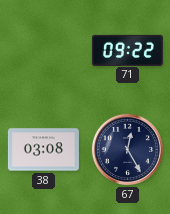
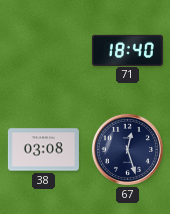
71: 09:22 -> 18:40
67: 12:25 -> 12:27
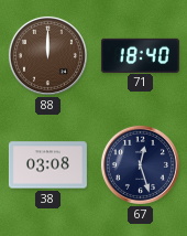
88: none -> 12:00
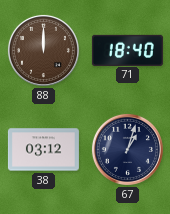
38: 03:08 -> 03:12
67: 12:27 -> 1:03
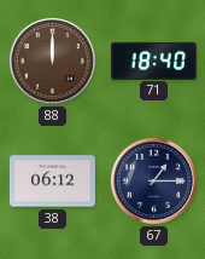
38: 03:12 -> 06:12
67: 1:03 -> 1:15
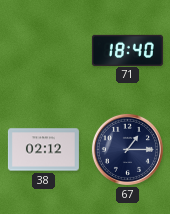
88: 12:00 -> none
38: 06:12 -> 02:12
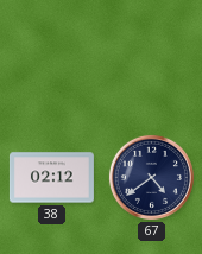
71: 18:40 -> none
67: 1:15 -> 4:39
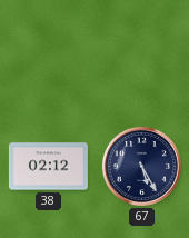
67: 4:39 -> 5:25
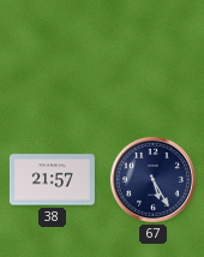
38: 02:12 -> 21:57
